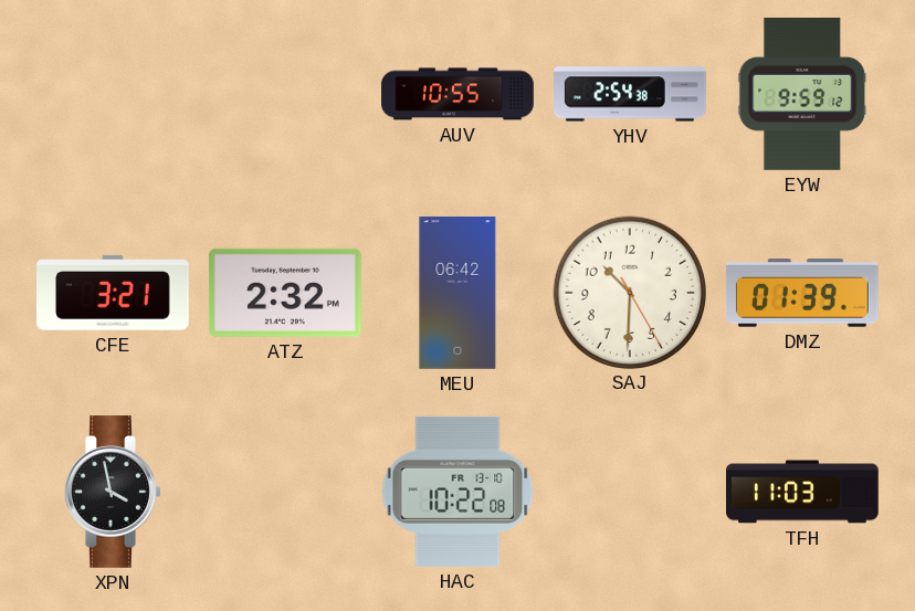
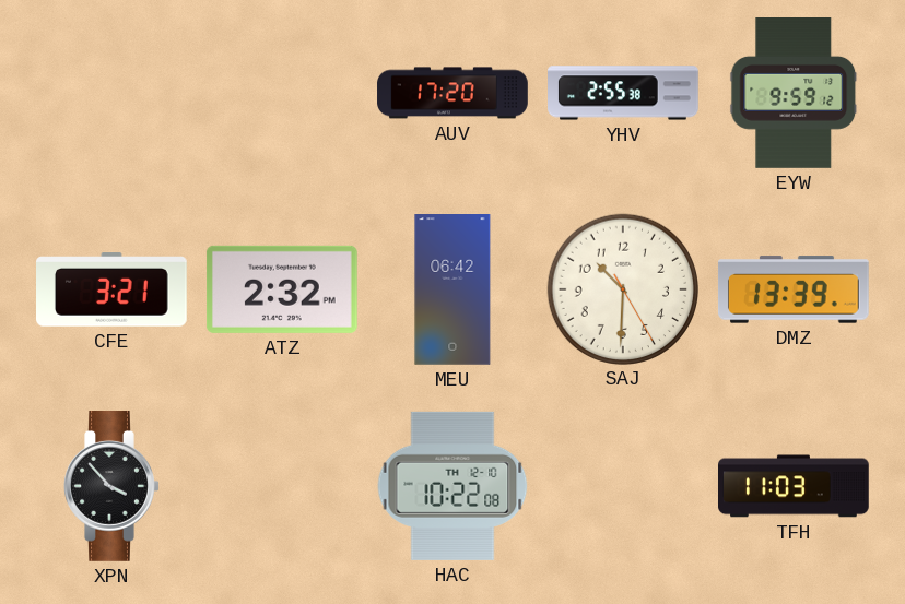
AUV: 10:55 -> 17:20
YHV: 2:54 -> 2:55
DMZ: 01:39 -> 13:39
XPN: 3:58 -> 3:53
HAC date: FR 13-10 -> TH 12-10
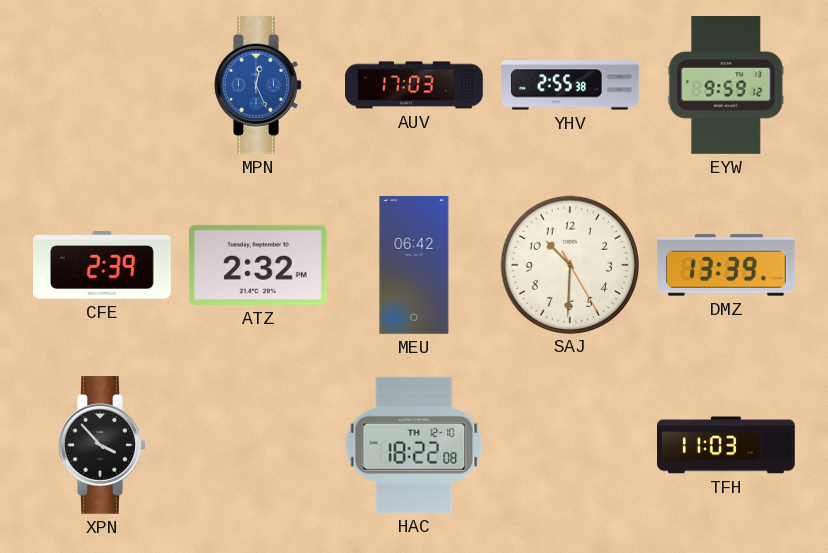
MPN: none -> 12:26
AUV: 17:20 -> 17:03
CFE: 3:21 -> 2:39
HAC: 10:22 -> 18:22
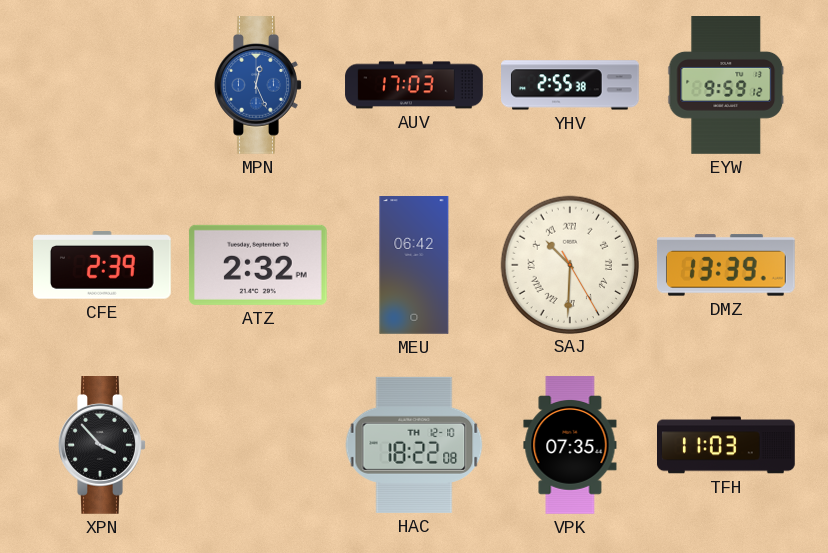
SAJ numerals: Arabic -> Roman
VPK: none -> 07:35
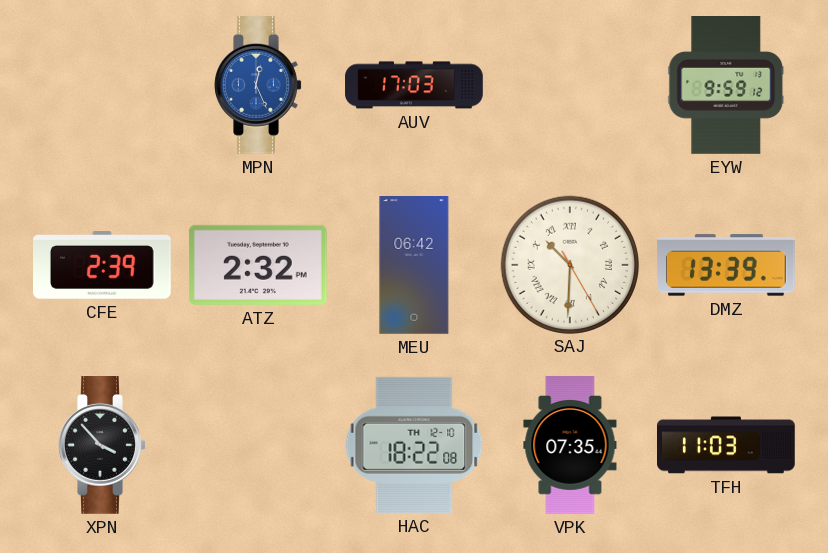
YHV: 2:55 -> none
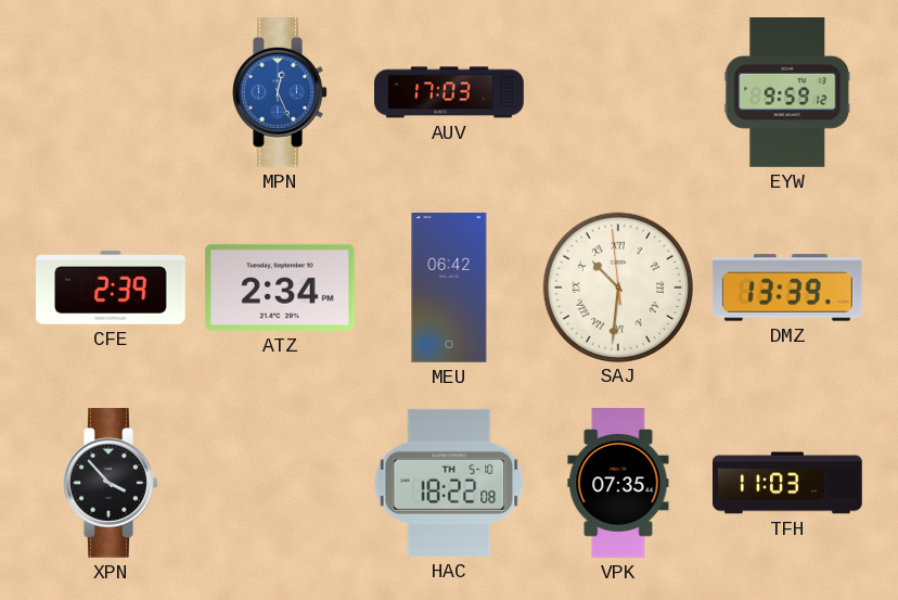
ATZ: 2:32 -> 2:34
SAJ: 10:30:25 -> 10:30:59
HAC date: TH 12-10 -> TH 5-10
